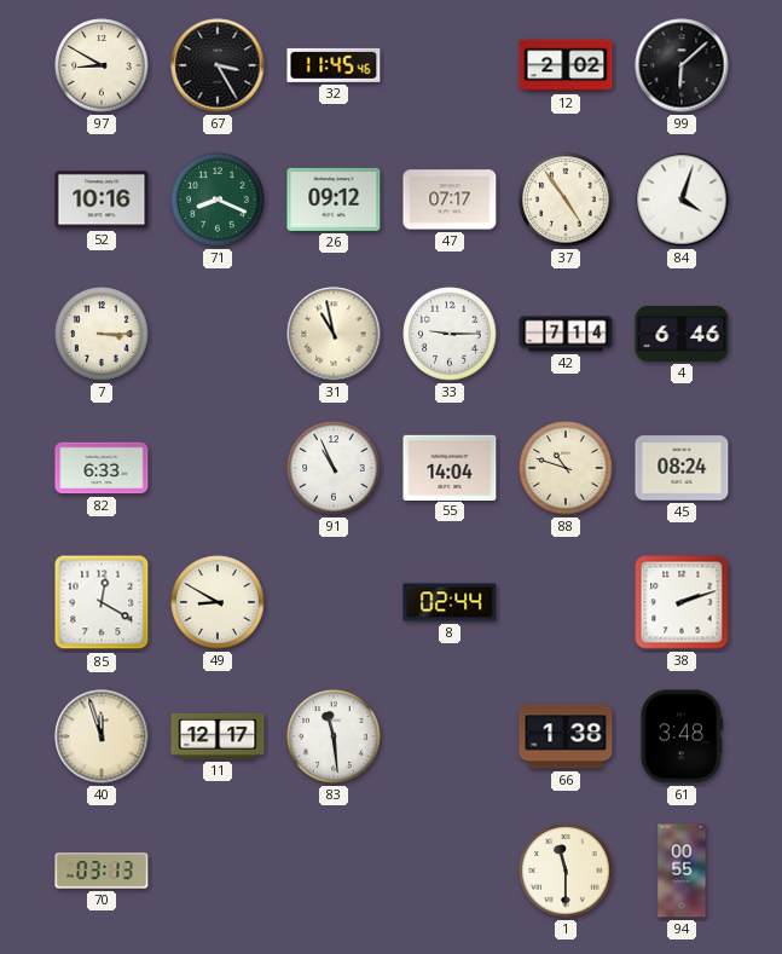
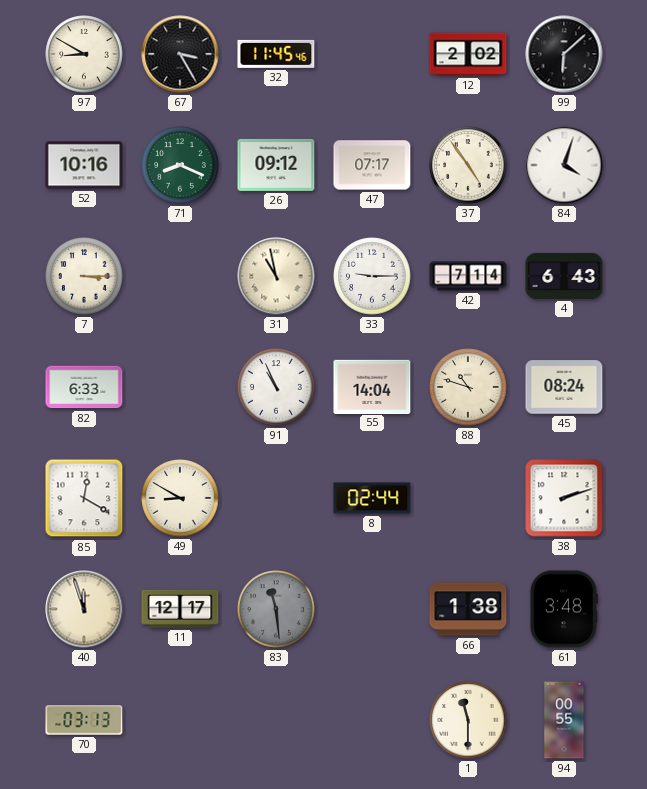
4: 6:46 -> 6:43
83 dial: white -> grey
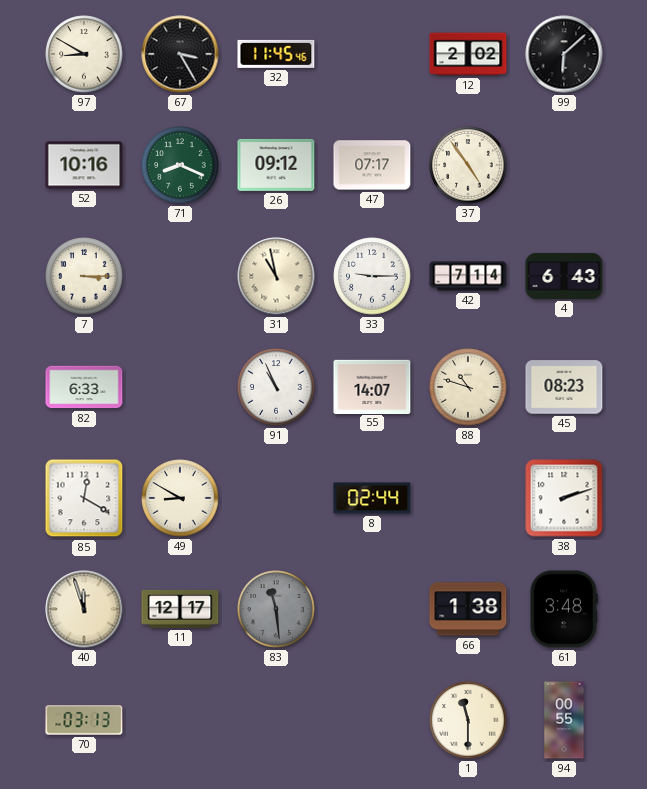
84: 4:03 -> none
55: 14:04 -> 14:07
45: 08:24 -> 08:23
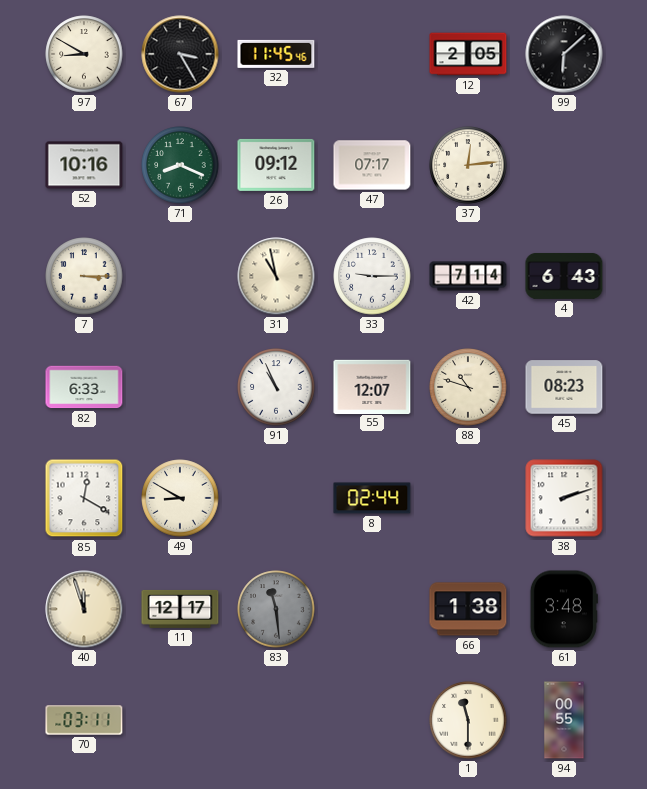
12: 2:02 -> 2:05
37: 4:54 -> 12:14
55: 14:07 -> 12:07
70: 03:13 -> 03:11
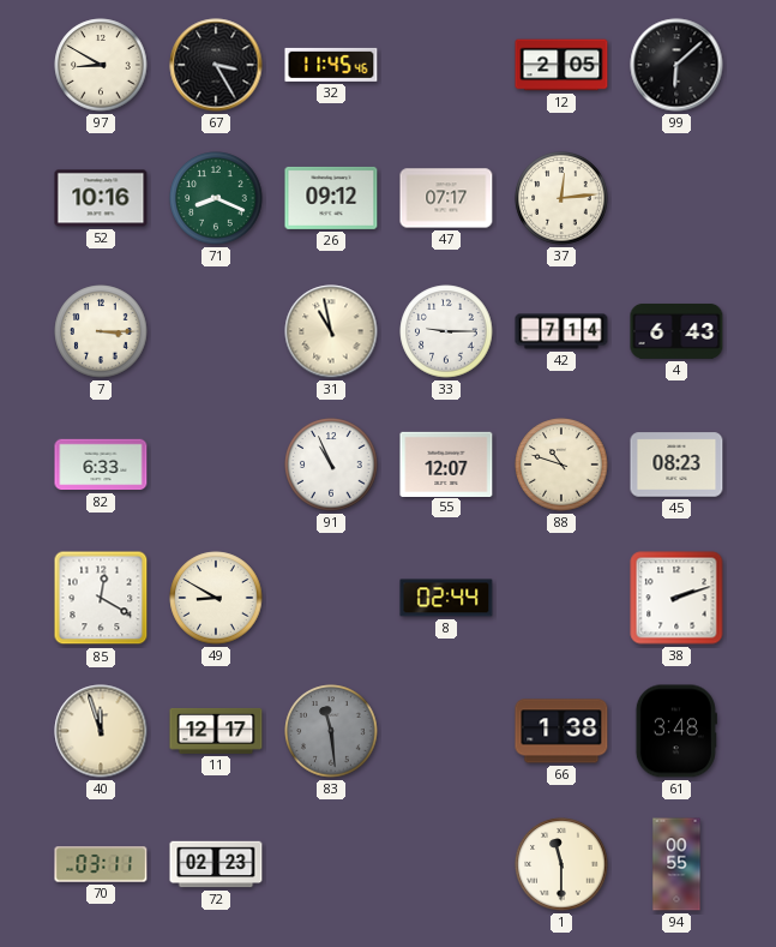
72: none -> 02:23
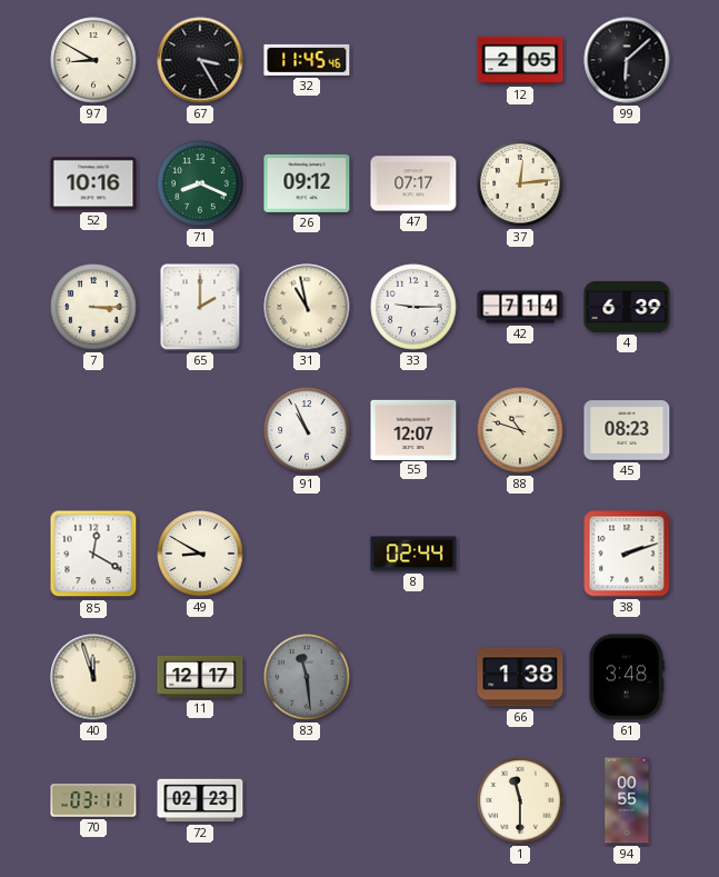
65: none -> 2:00
4: 6:43 -> 6:39
82: 6:33 -> none
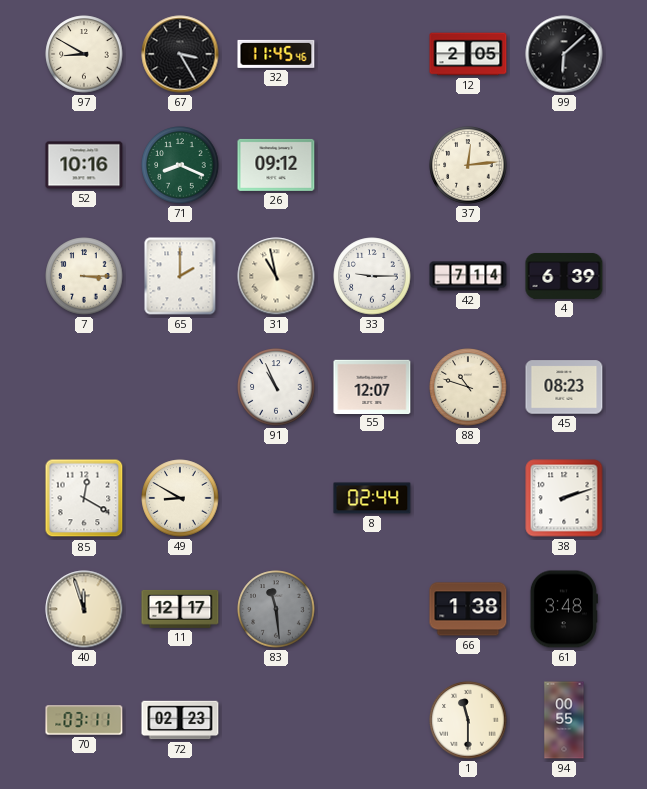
47: 07:17 -> none
